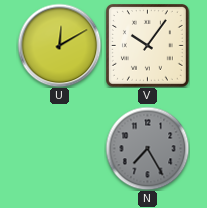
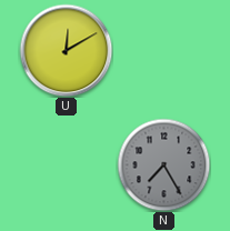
V: 10:06 -> none
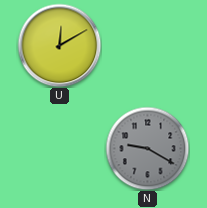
N: 7:25 -> 9:20
